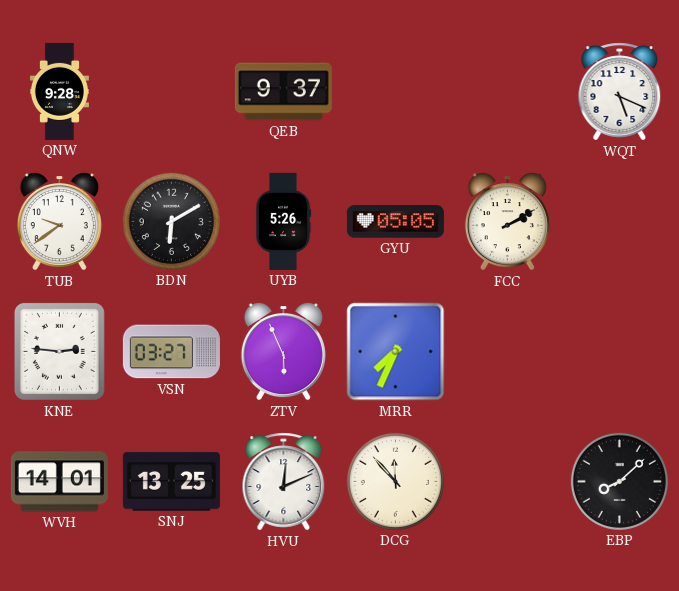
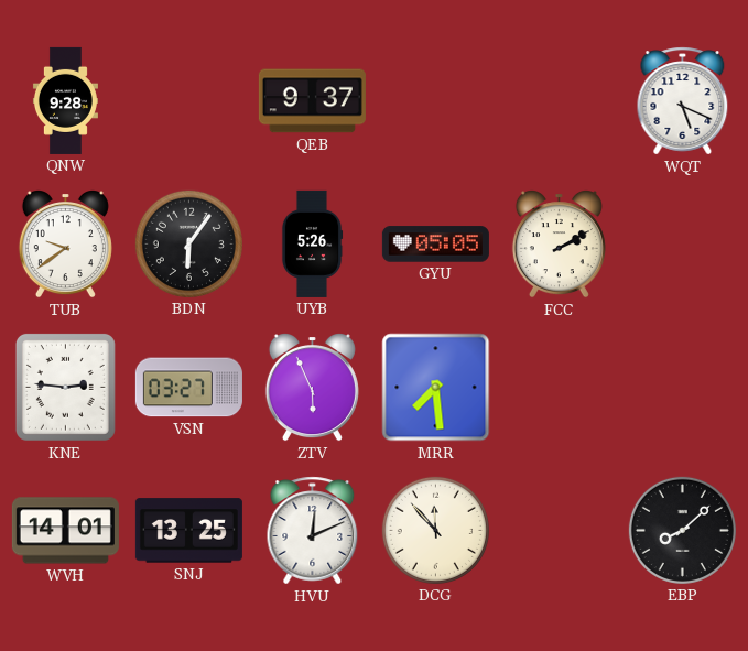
BDN: 6:10 -> 6:06
MRR: 7:34 -> 7:29
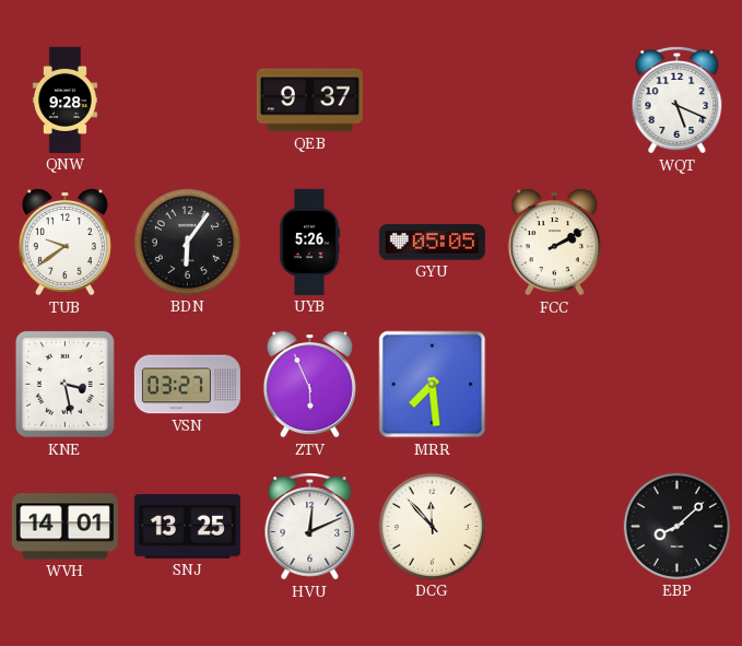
KNE: 2:46 -> 3:28
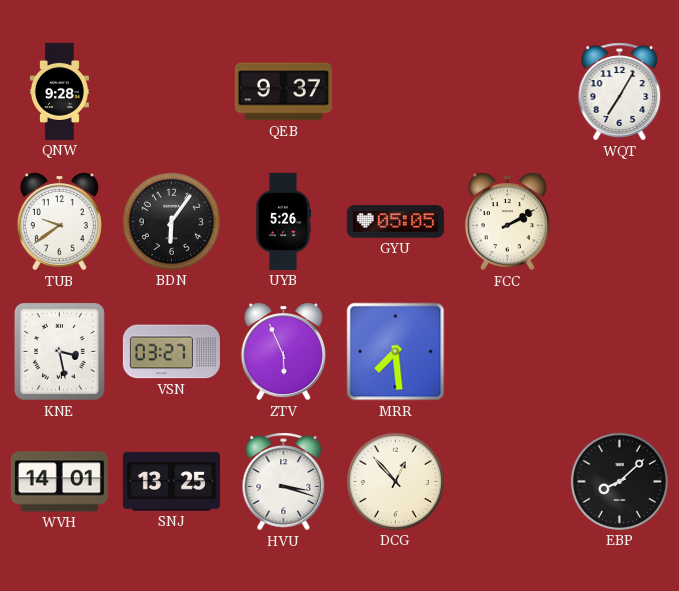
WQT: 5:19 -> 7:05
HVU: 12:11 -> 3:18
DCG: 11:53 -> 12:53
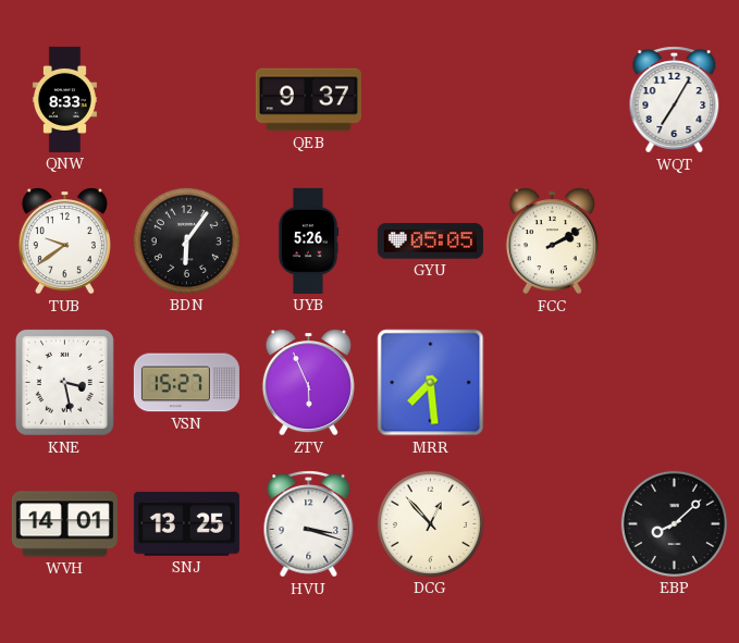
QNW: 9:28 -> 8:33
VSN: 03:27 -> 15:27
